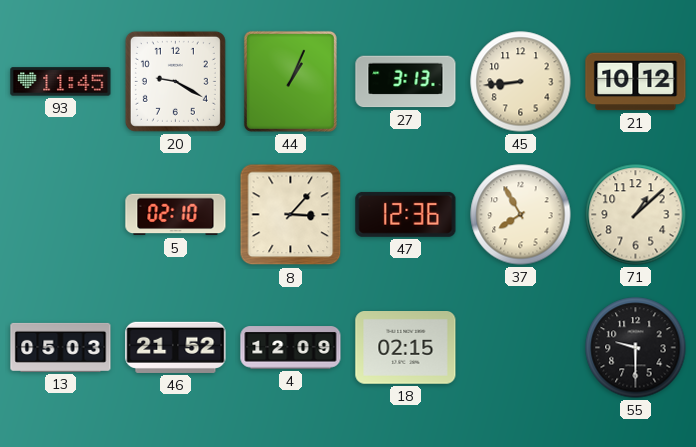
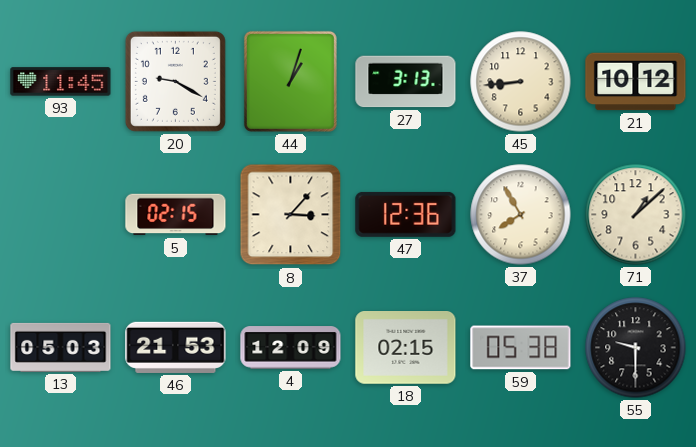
44: 1:04 -> 1:03
5: 02:10 -> 02:15
46: 21:52 -> 21:53
59: none -> 05:38
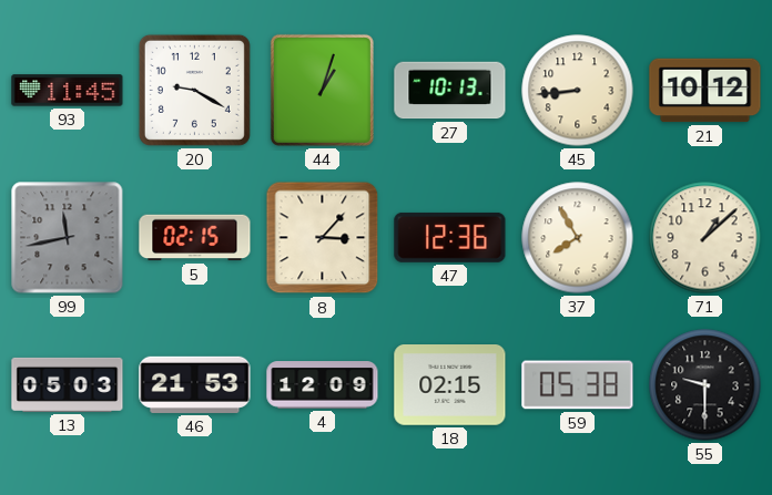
27: 3:13 -> 10:13
99: none -> 11:43
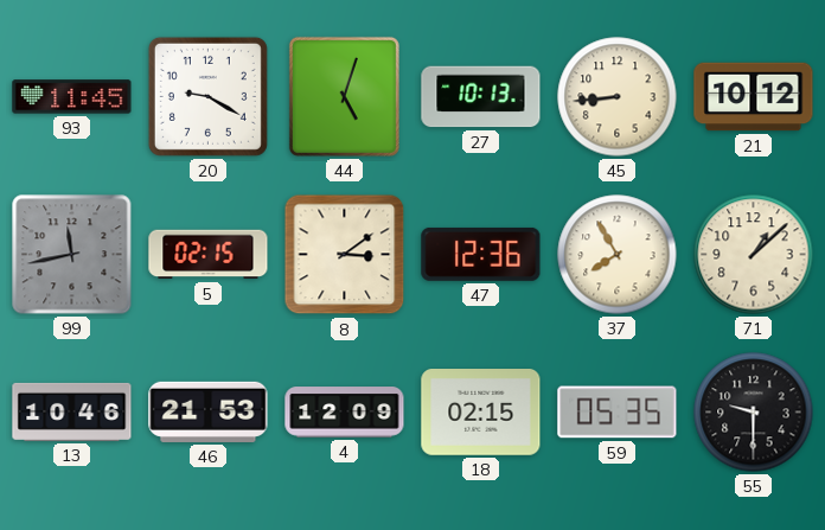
44: 1:03 -> 5:03
8: 3:07 -> 3:09
13: 05:03 -> 10:46
59: 05:38 -> 05:35
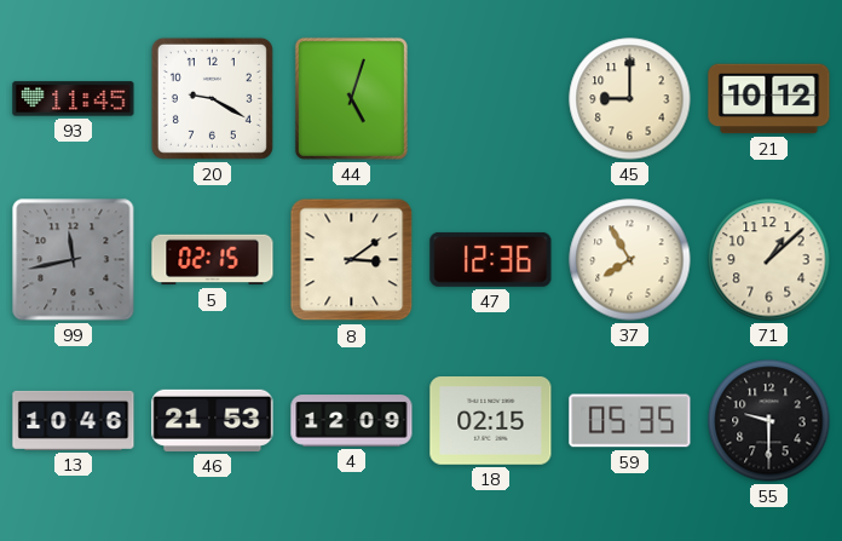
27: 10:13 -> none
45: 8:44 -> 9:00
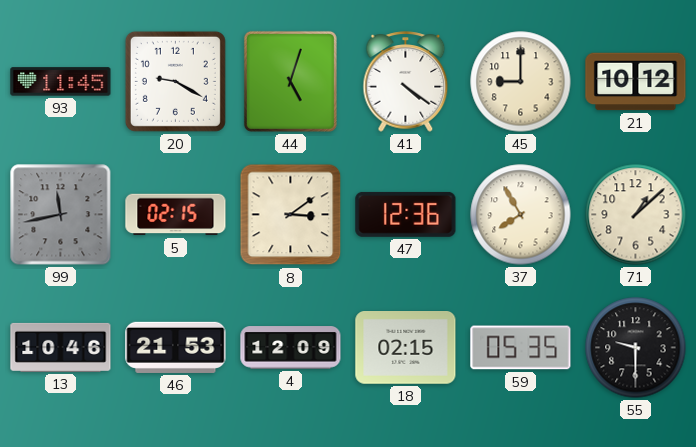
41: none -> 4:21
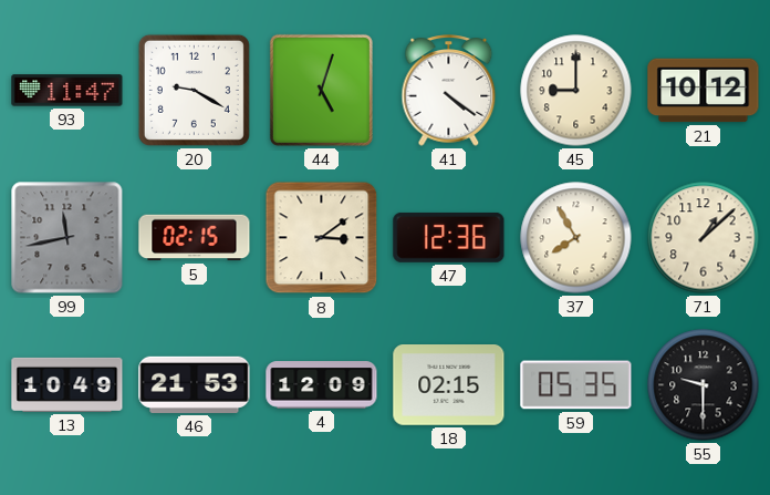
93: 11:45 -> 11:47
13: 10:46 -> 10:49
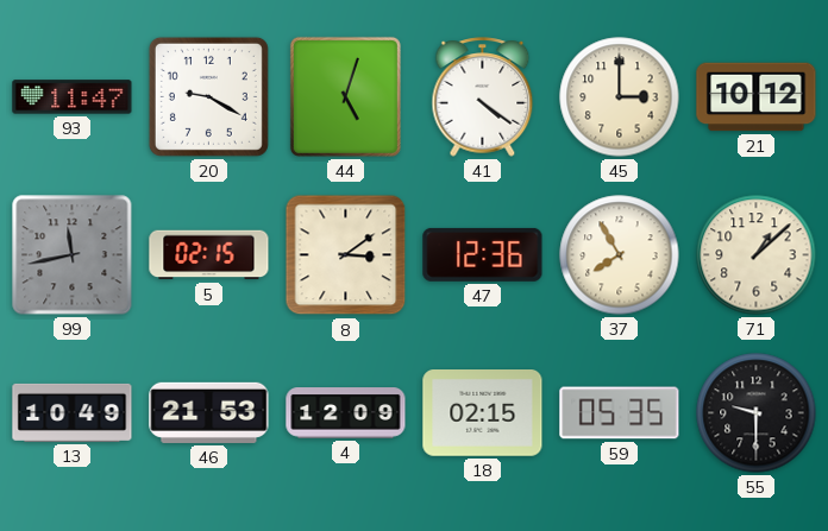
45: 9:00 -> 3:00
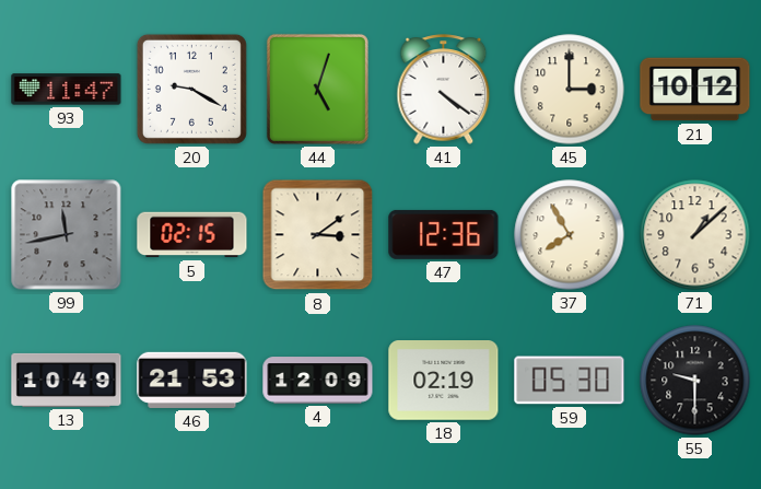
18: 02:15 -> 02:19
59: 05:35 -> 05:30
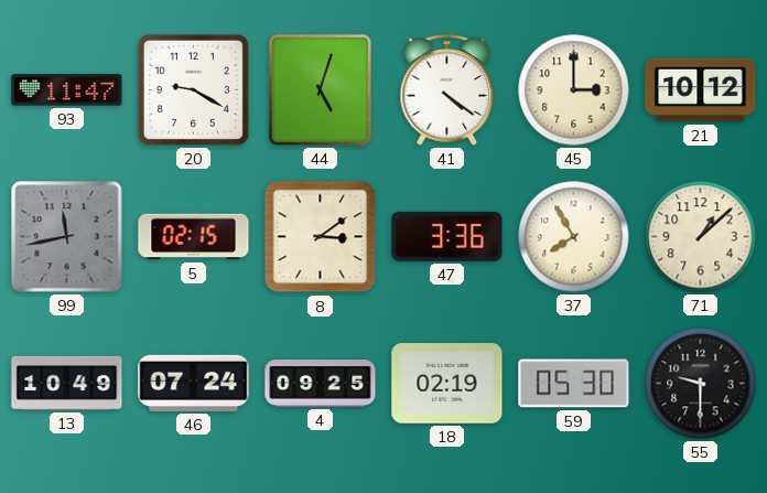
47: 12:36 -> 3:36
46: 21:53 -> 07:24
4: 12:09 -> 09:25
